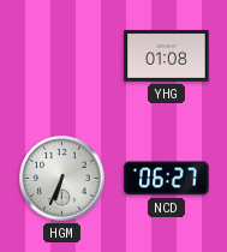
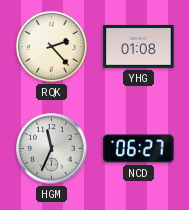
RQK: none -> 2:23
HGM: 6:34 -> 11:34
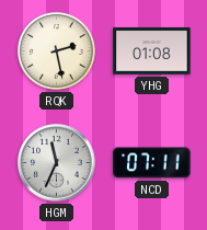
RQK: 2:23 -> 2:28
NCD: 06:27 -> 07:11
